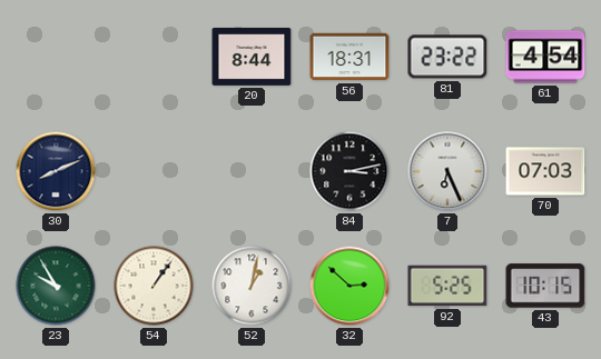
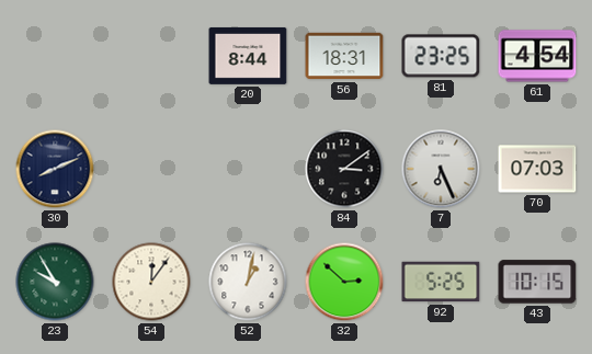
81: 23:22 -> 23:25
84: 3:13 -> 3:09
54: 1:06 -> 12:06
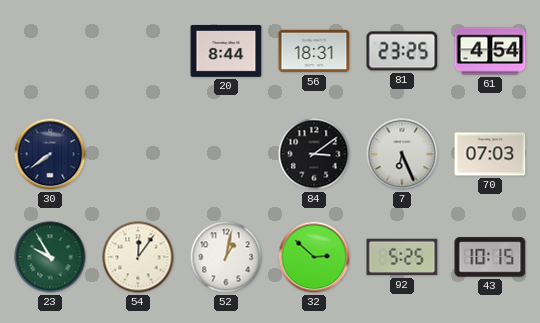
30: 8:11 -> 7:39
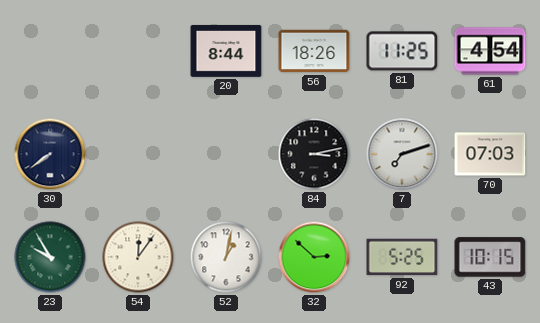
56: 18:31 -> 18:26
81: 23:25 -> 11:25
84: 3:09 -> 3:13
7: 6:26 -> 7:12
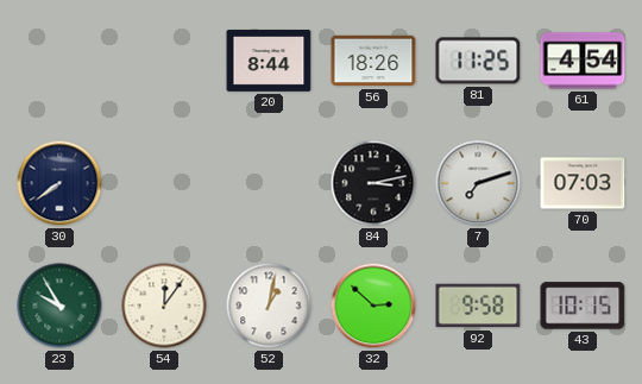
92: 5:25 -> 9:58
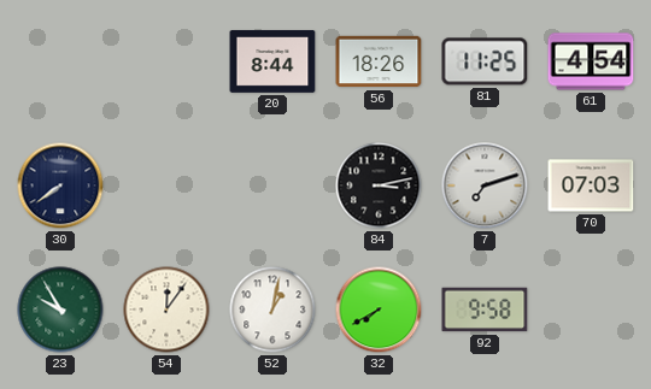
32: 2:52 -> 7:40
43: 10:15 -> none
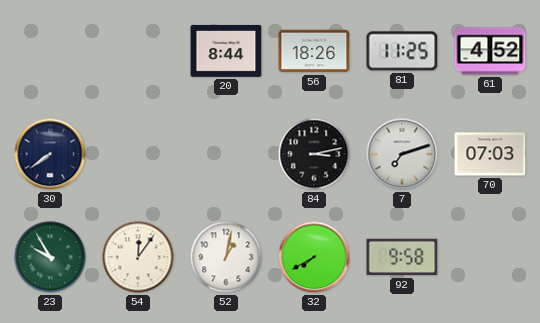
61: 4:54 -> 4:52
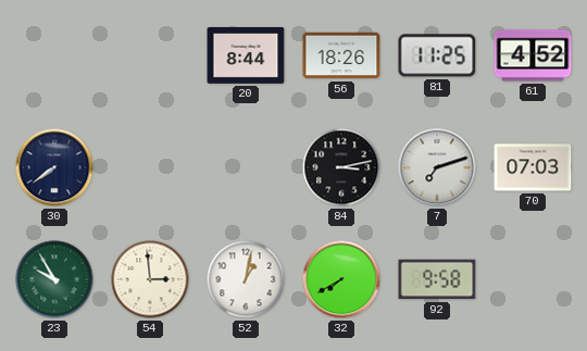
54: 12:06 -> 2:59
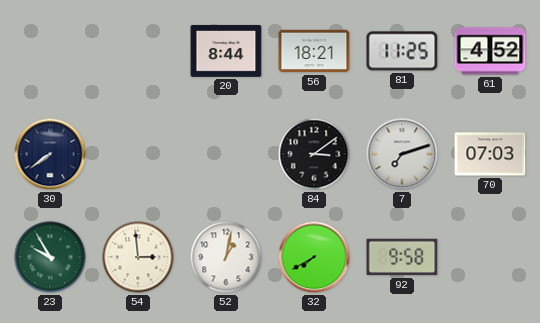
56: 18:26 -> 18:21
84: 3:13 -> 3:09
